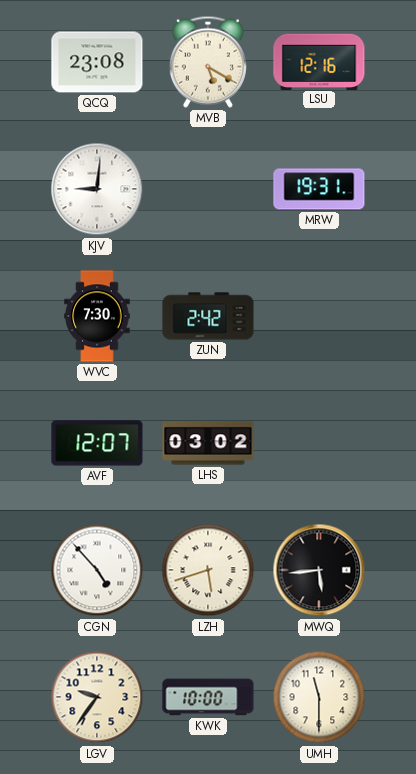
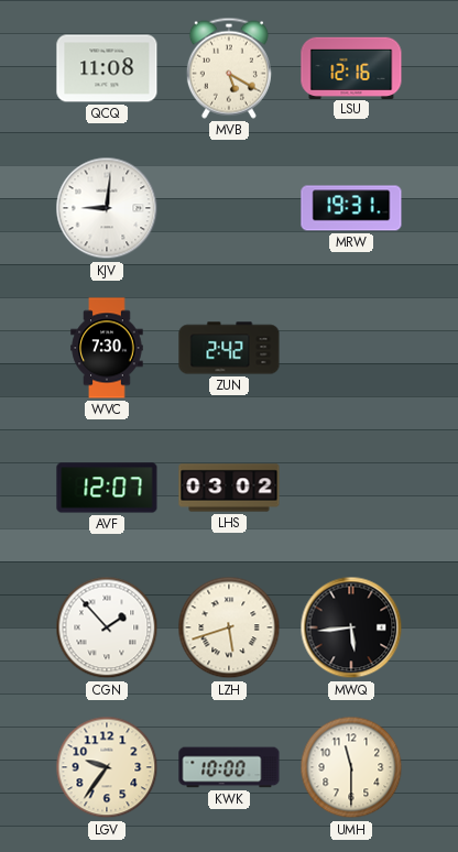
QCQ: 23:08 -> 11:08
CGN: 4:53 -> 1:53
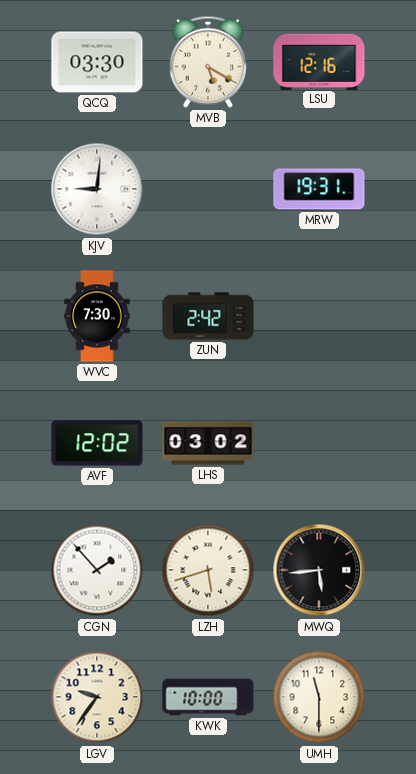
QCQ: 11:08 -> 03:30
AVF: 12:07 -> 12:02
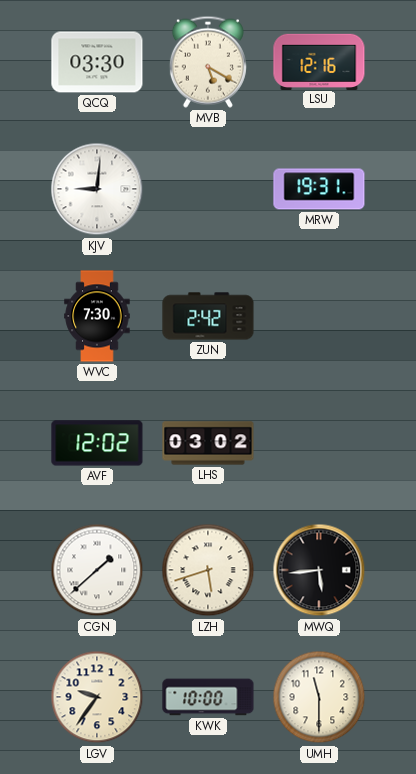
CGN: 1:53 -> 1:38
